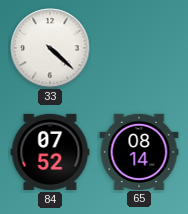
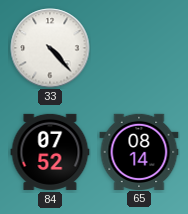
33: 4:22 -> 4:23
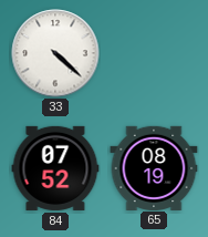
33: 4:23 -> 4:22
65: 08:14 -> 08:19
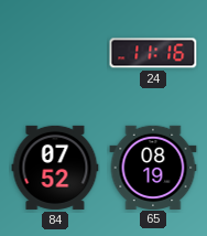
33: 4:22 -> none
24: none -> 11:16
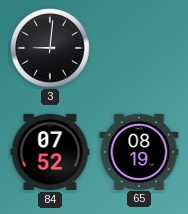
3: none -> 9:01
24: 11:16 -> none
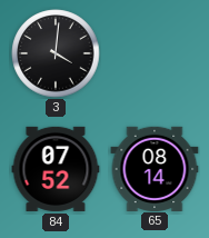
3: 9:01 -> 4:01
65: 08:19 -> 08:14
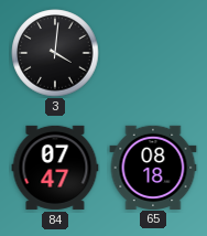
84: 07:52 -> 07:47
65: 08:14 -> 08:18
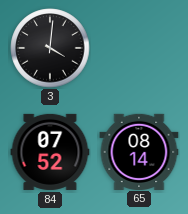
84: 07:47 -> 07:52
65: 08:18 -> 08:14
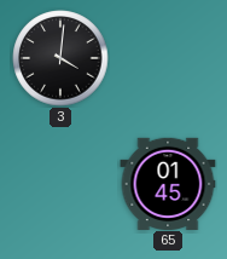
84: 07:52 -> none
65: 08:14 -> 01:45
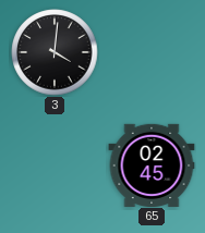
65: 01:45 -> 02:45
